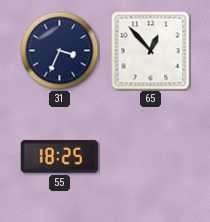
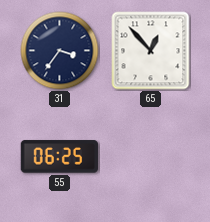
31: 3:34 -> 3:36
55: 18:25 -> 06:25
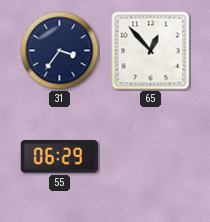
55: 06:25 -> 06:29
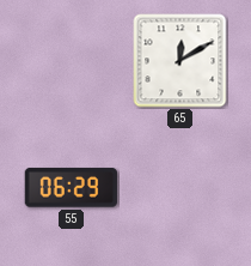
31: 3:36 -> none
65: 12:53 -> 12:10
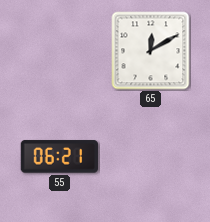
55: 06:29 -> 06:21
